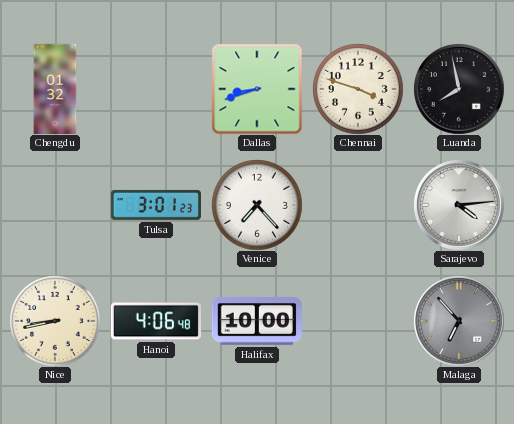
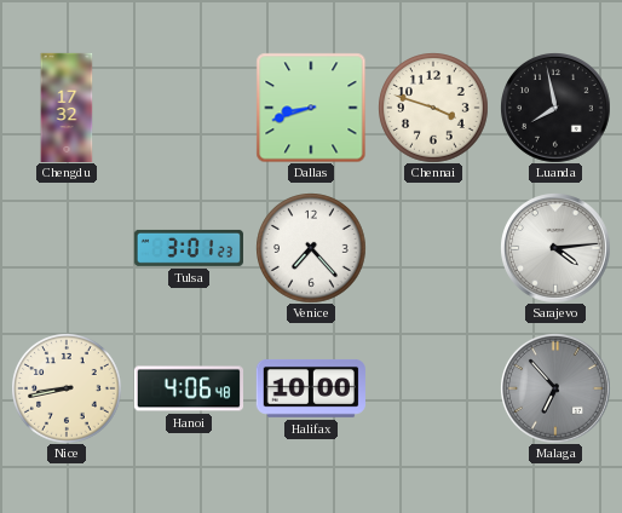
Chengdu: 01:32 -> 17:32
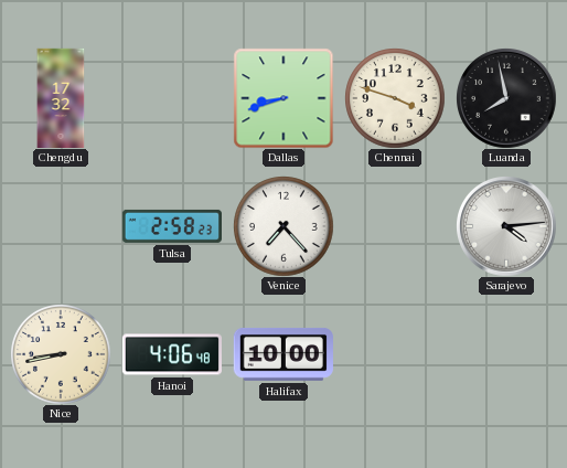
Tulsa: 3:01 -> 2:58
Malaga: 6:53 -> none
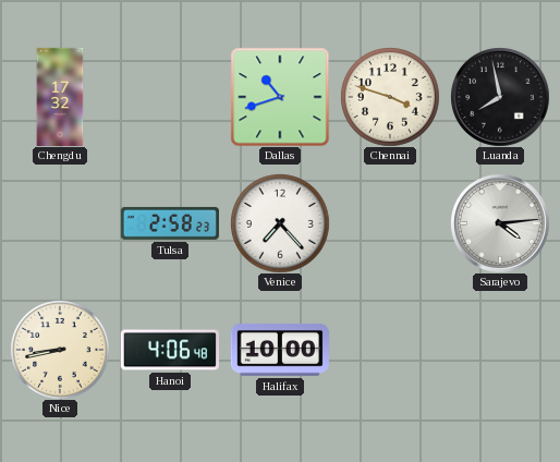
Dallas: 8:42 -> 10:42
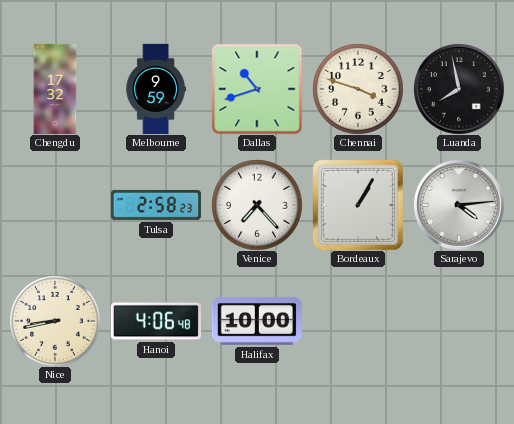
Melbourne: none -> 9:59
Bordeaux: none -> 1:05
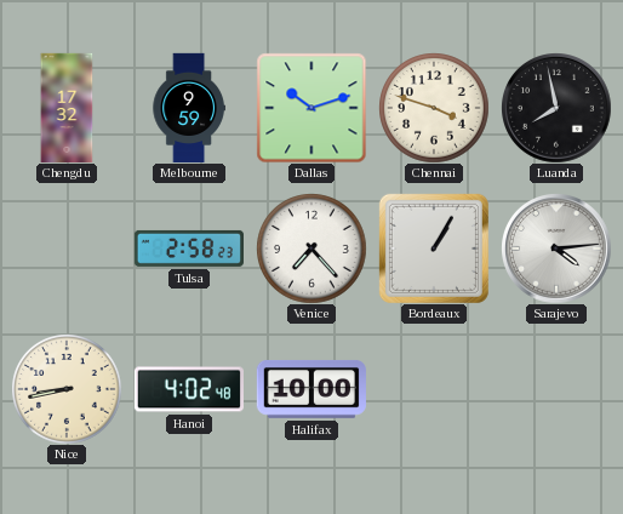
Dallas: 10:42 -> 10:12
Hanoi: 4:06 -> 4:02
